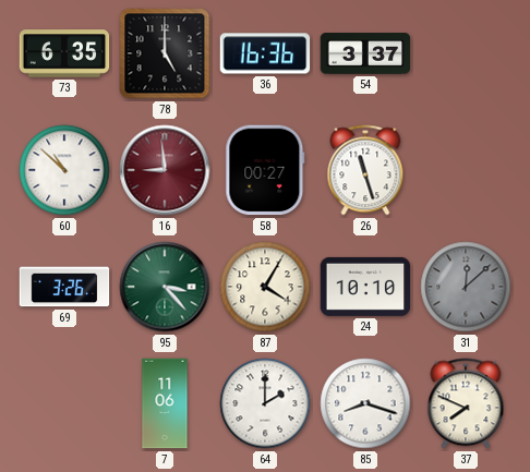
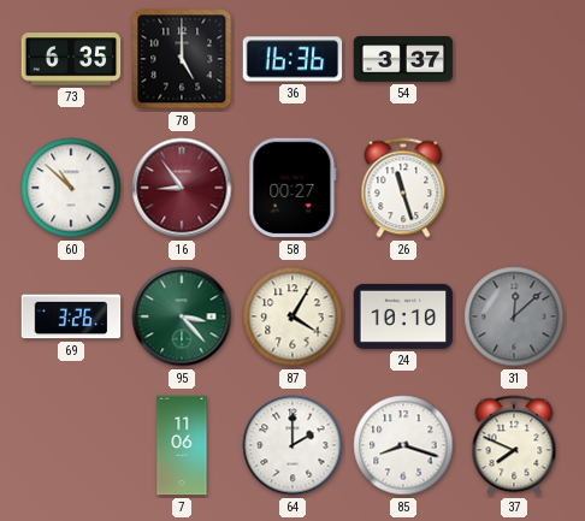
16: 8:59 -> 8:54
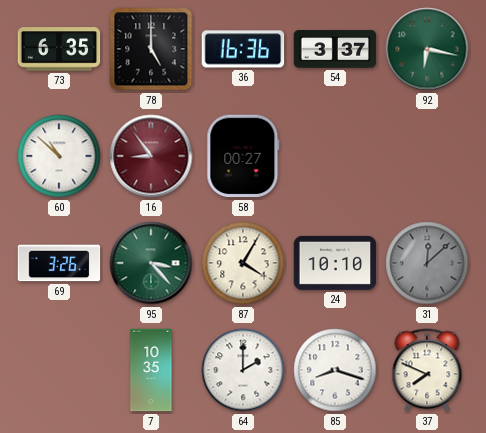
92: none -> 6:17
26: 11:27 -> none
7: 11:06 -> 10:35
